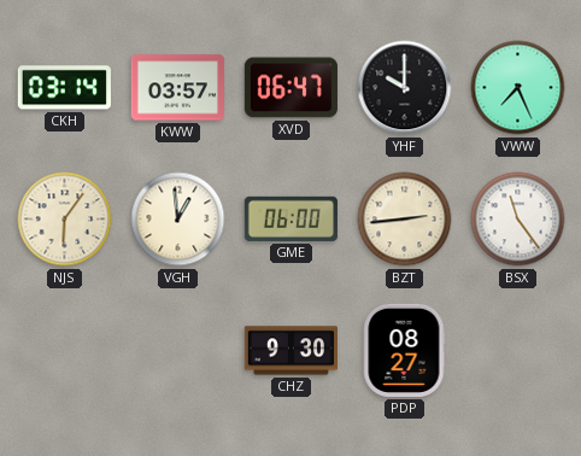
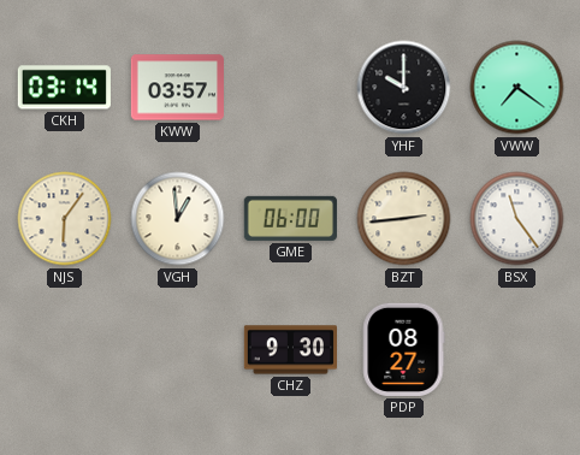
XVD: 06:47 -> none
VWW: 7:26 -> 7:21
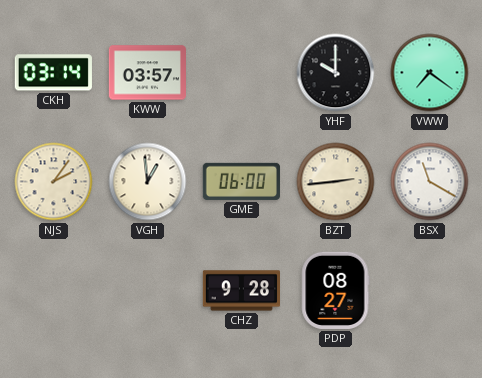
NJS: 6:06 -> 2:06
BSX: 11:24 -> 11:20
CHZ: 9:30 -> 9:28
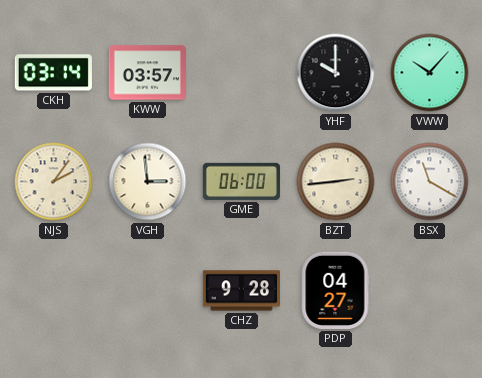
VWW: 7:21 -> 10:07
VGH: 12:59 -> 2:59
PDP: 08:27 -> 04:27
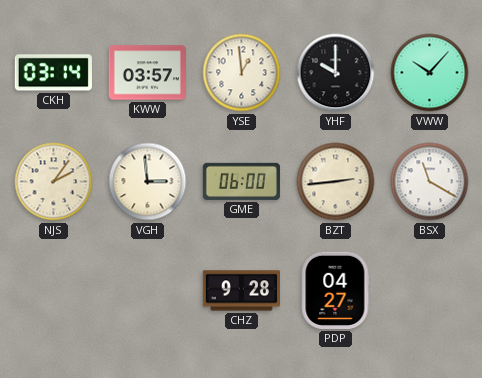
YSE: none -> 12:59
